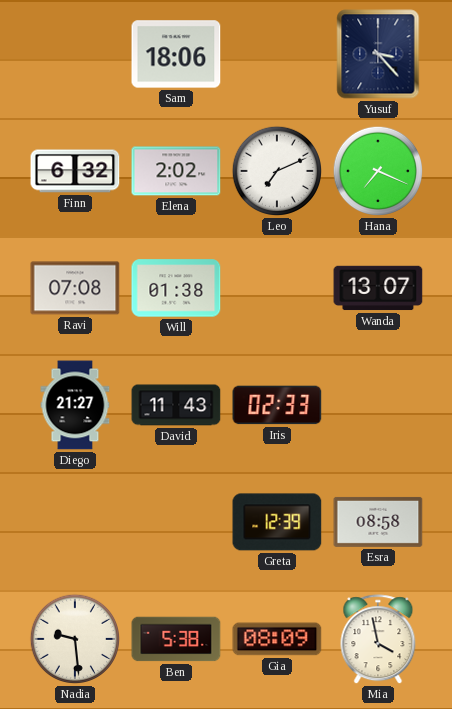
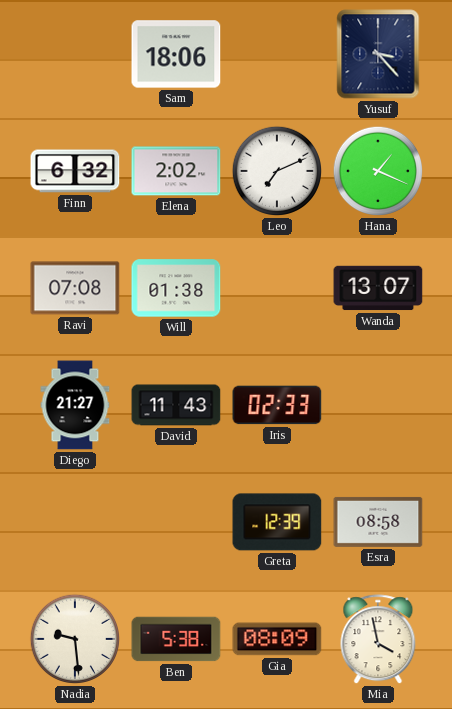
Hana: 7:19 -> 1:19
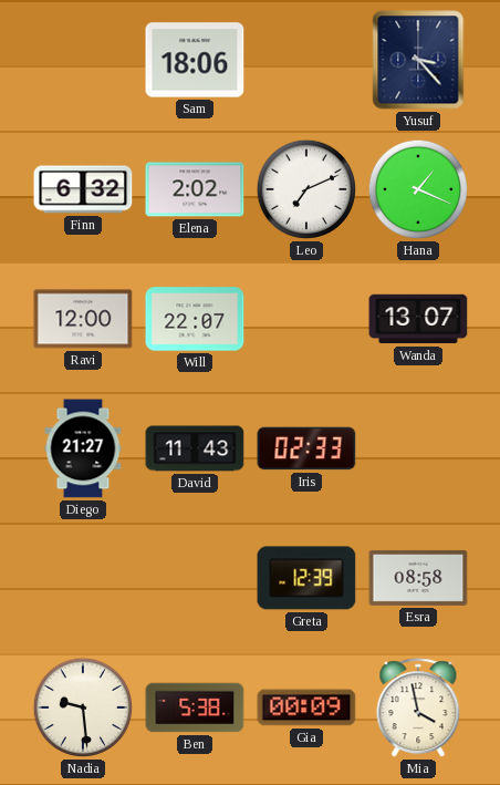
Ravi: 07:08 -> 12:00
Will: 01:38 -> 22:07
Gia: 08:09 -> 00:09
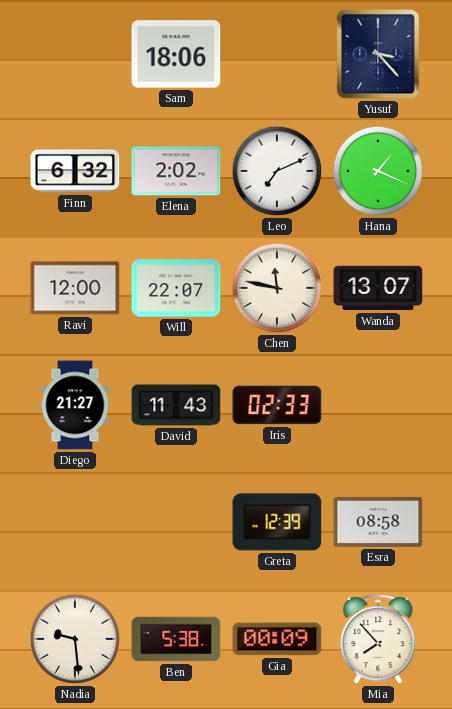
Chen: none -> 11:47
Mia: 3:58 -> 7:53
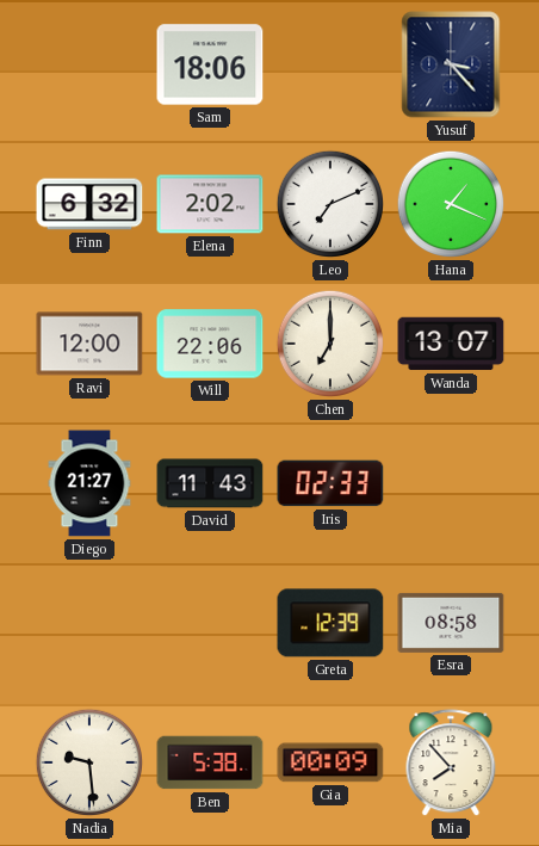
Will: 22:07 -> 22:06
Chen: 11:47 -> 7:00
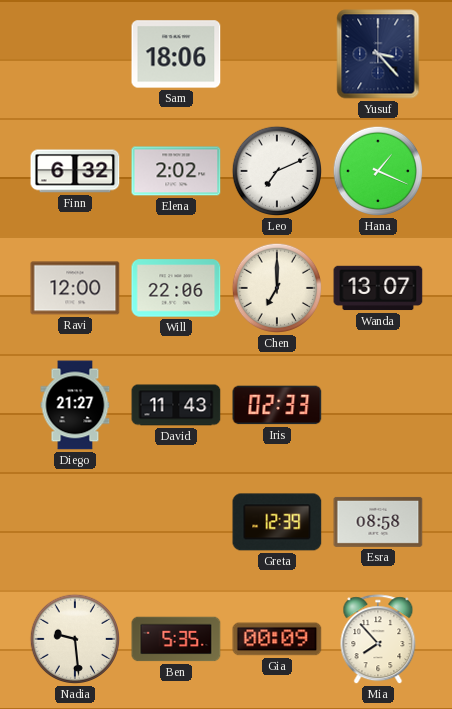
Ben: 5:38 -> 5:35
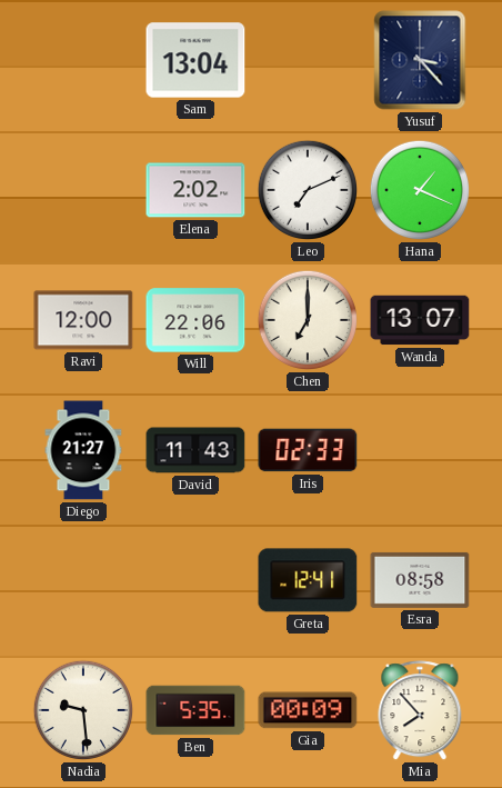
Sam: 18:06 -> 13:04
Finn: 6:32 -> none
Greta: 12:39 -> 12:41
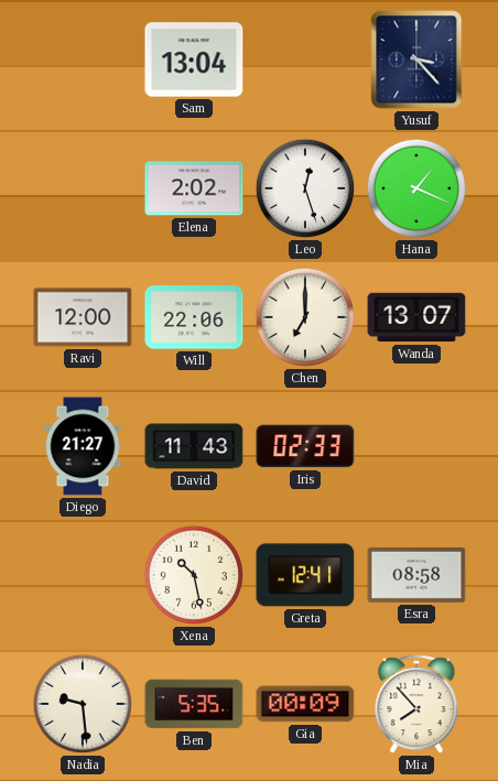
Leo: 7:11 -> 12:27
Xena: none -> 10:28
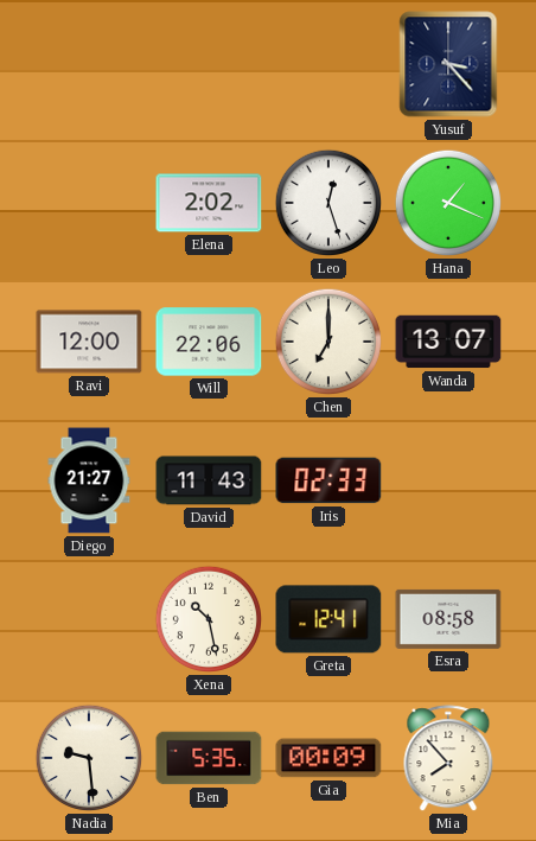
Sam: 13:04 -> none
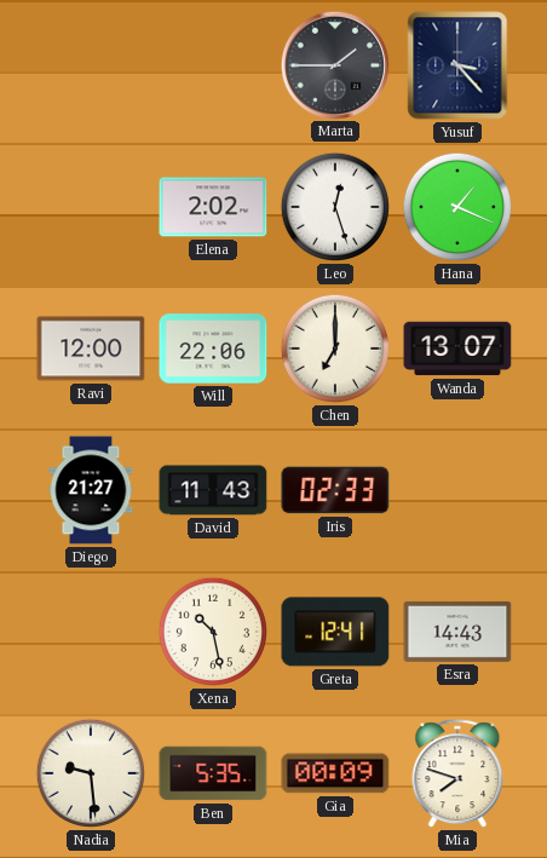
Marta: none -> 1:45
Esra: 08:58 -> 14:43
Mia: 7:53 -> 7:48
